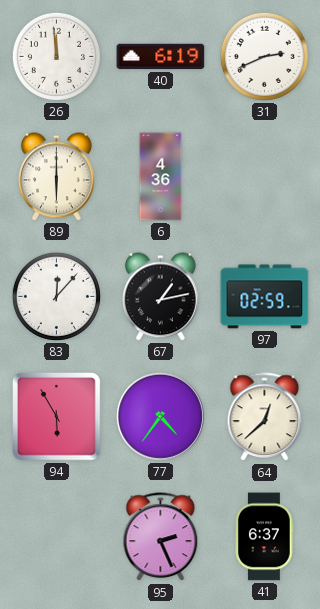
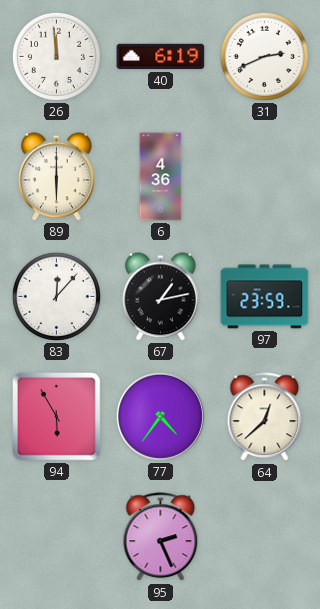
97: 02:59 -> 23:59
41: 6:37 -> none
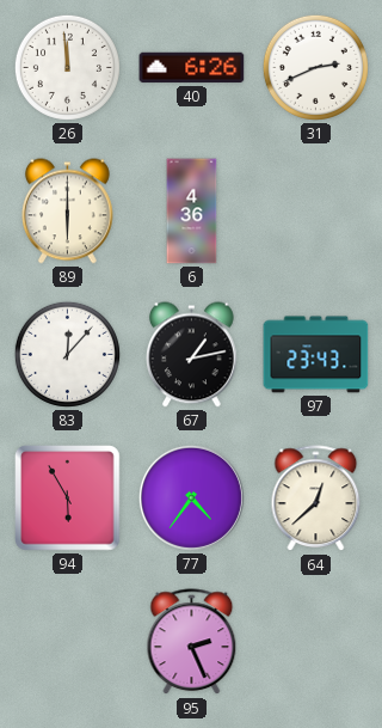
40: 6:19 -> 6:26
97: 23:59 -> 23:43
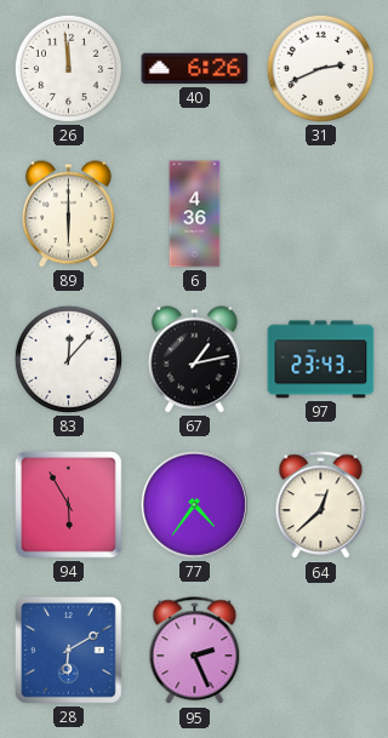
28: none -> 6:10
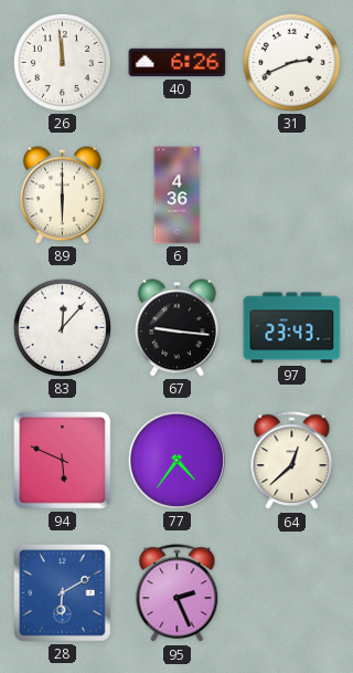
67: 1:13 -> 9:16
94: 5:55 -> 5:49
